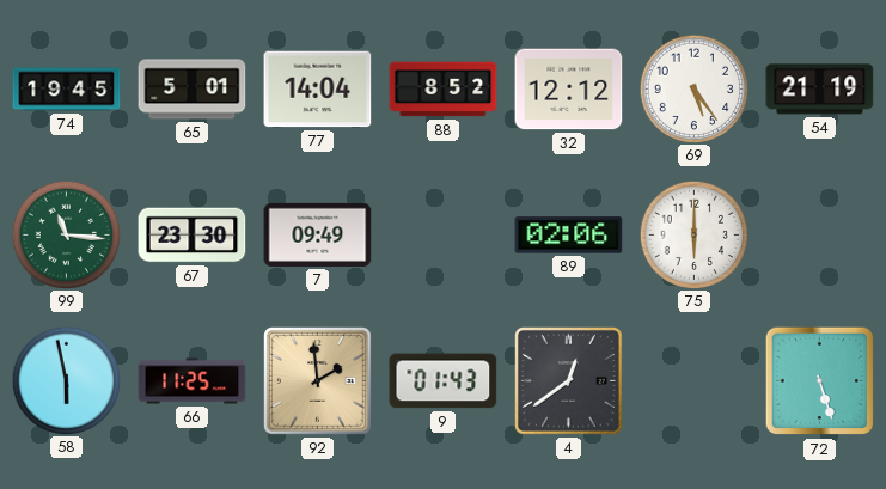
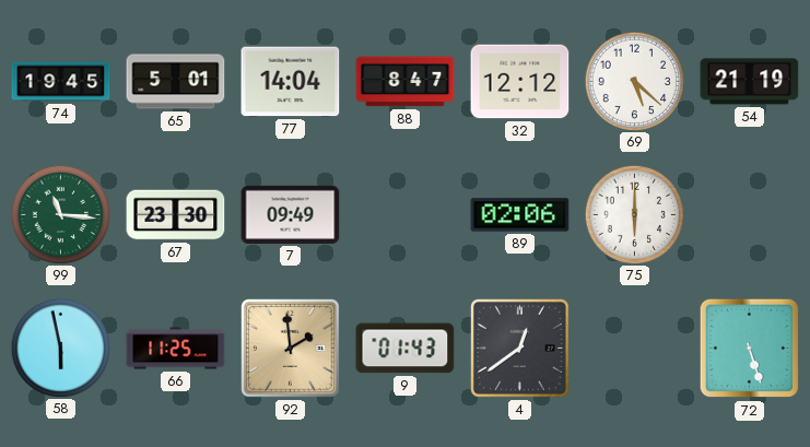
88: 8:52 -> 8:47
69: 5:24 -> 5:22
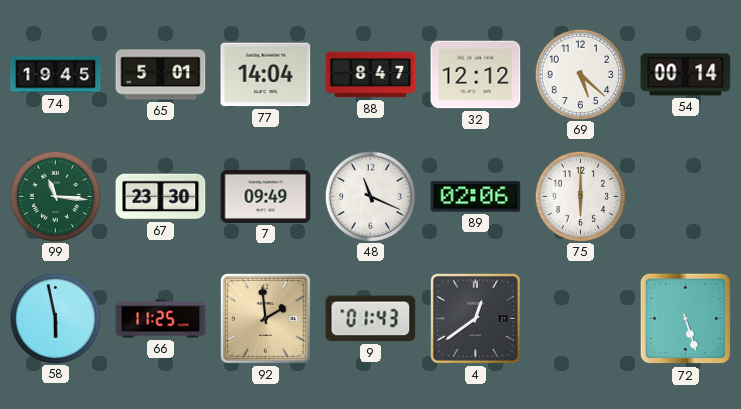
54: 21:19 -> 00:14
48: none -> 11:19
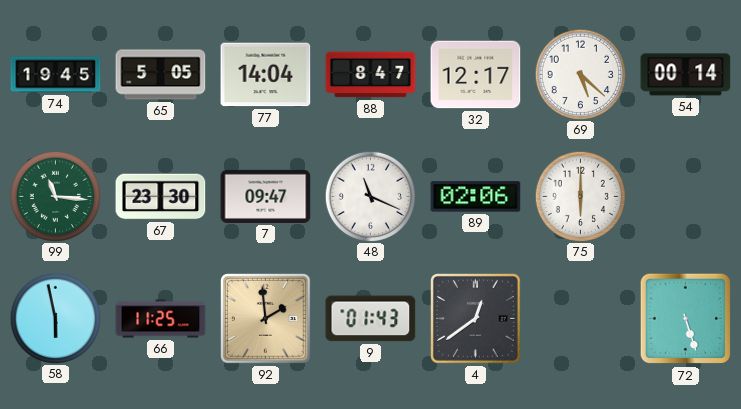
65: 5:01 -> 5:05
32: 12:12 -> 12:17
7: 09:49 -> 09:47
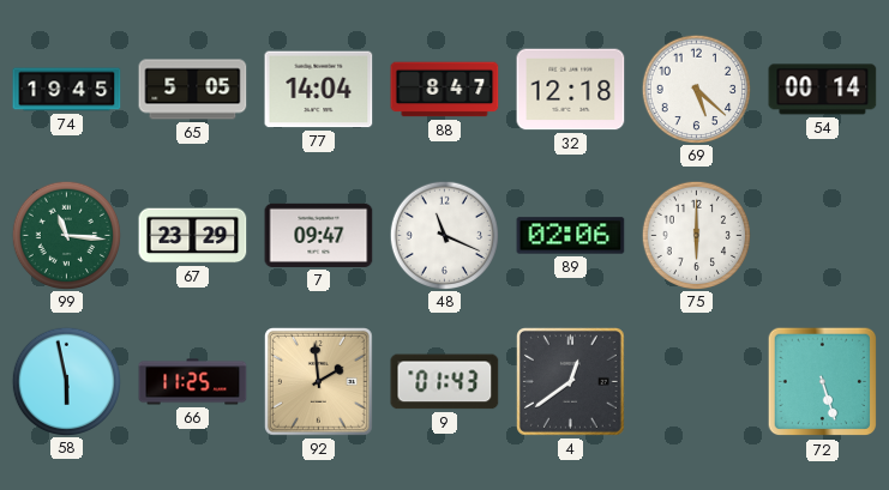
32: 12:17 -> 12:18
67: 23:30 -> 23:29
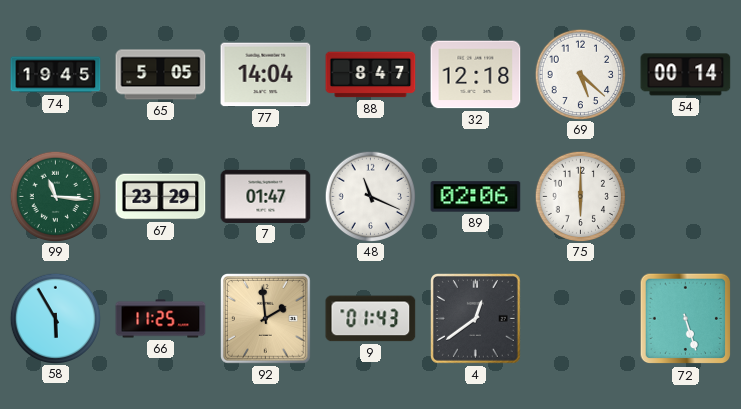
7: 09:47 -> 01:47
58: 5:58 -> 5:55
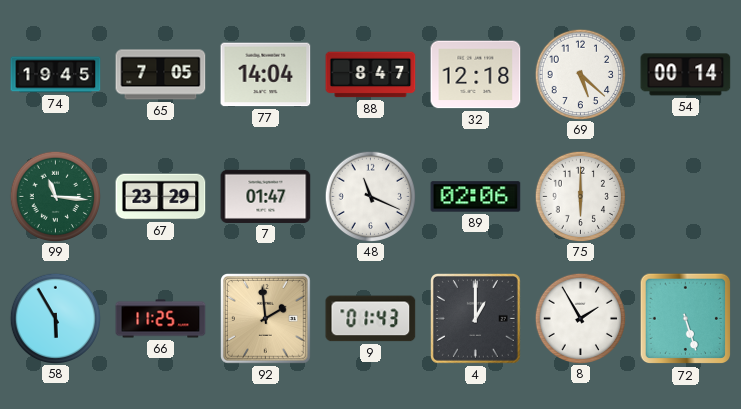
65: 5:05 -> 7:05
4: 12:39 -> 1:00
8: none -> 1:55
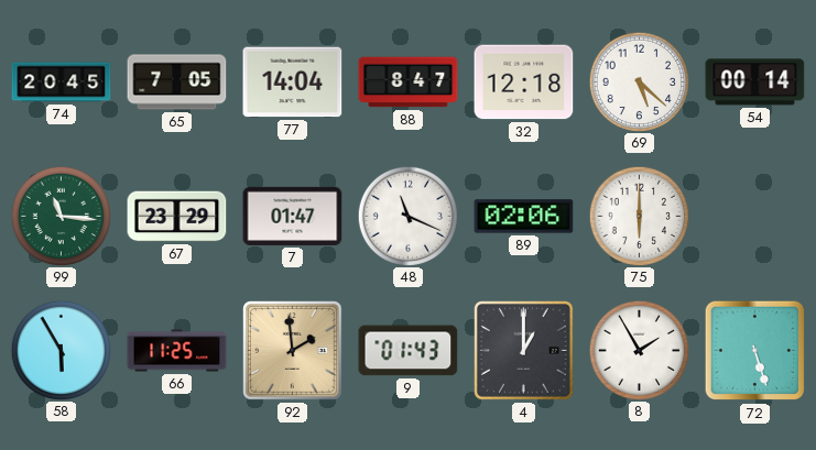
74: 19:45 -> 20:45
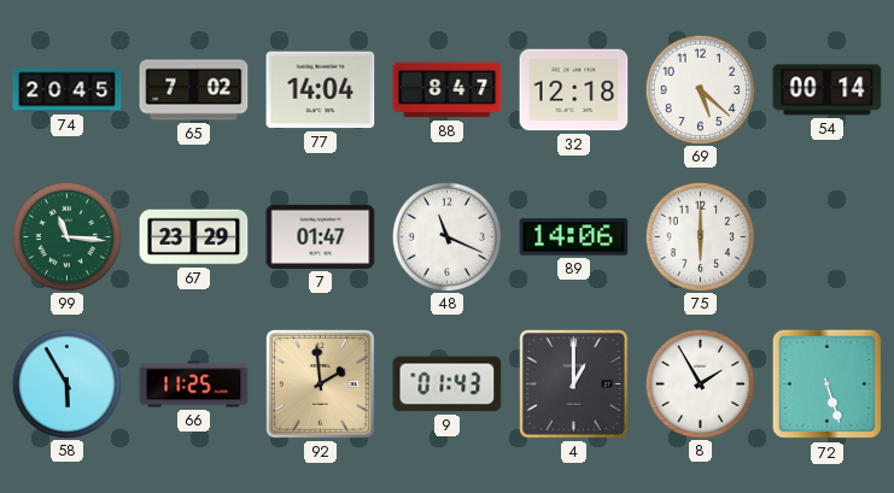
65: 7:05 -> 7:02
89: 02:06 -> 14:06
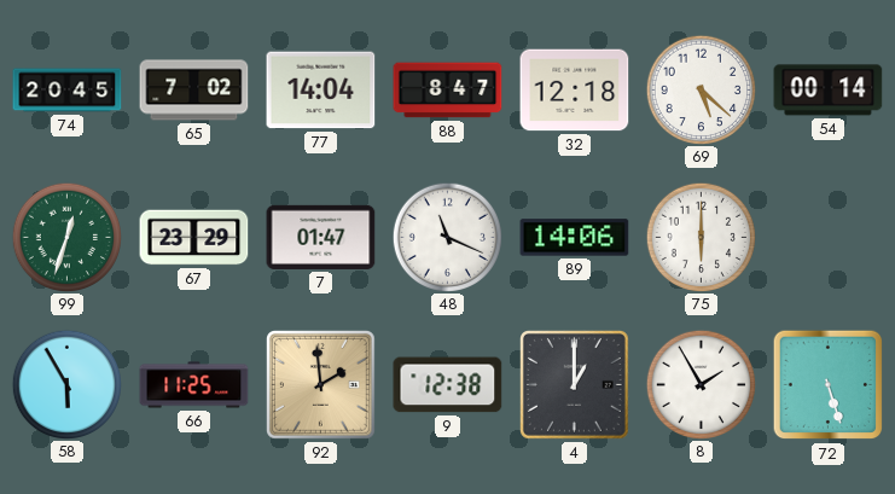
99: 11:16 -> 12:33
9: 01:43 -> 12:38
